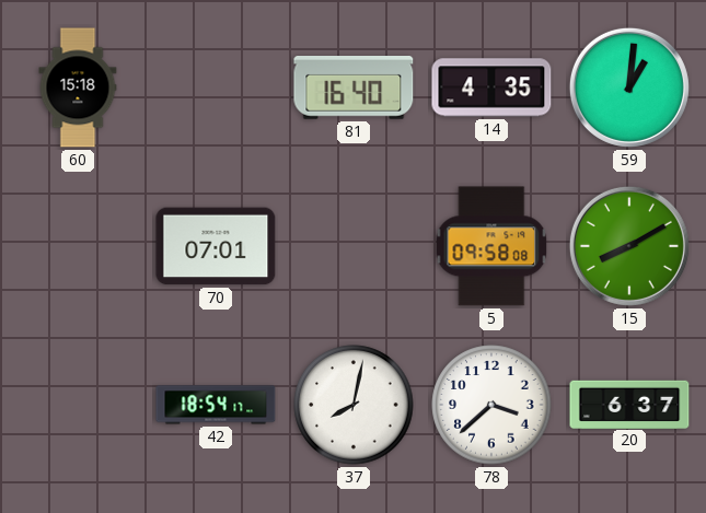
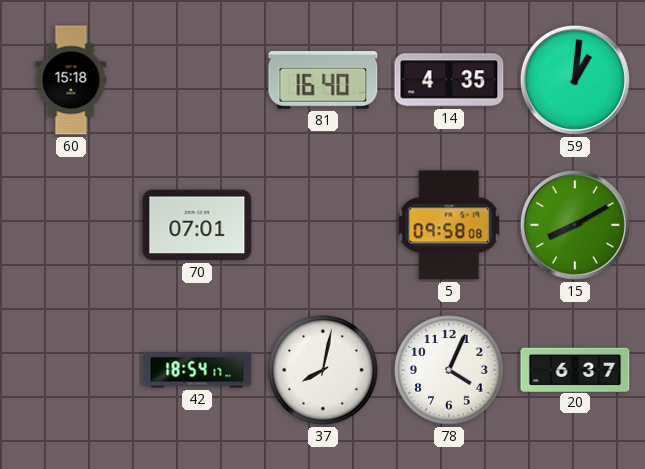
78: 3:38 -> 4:04
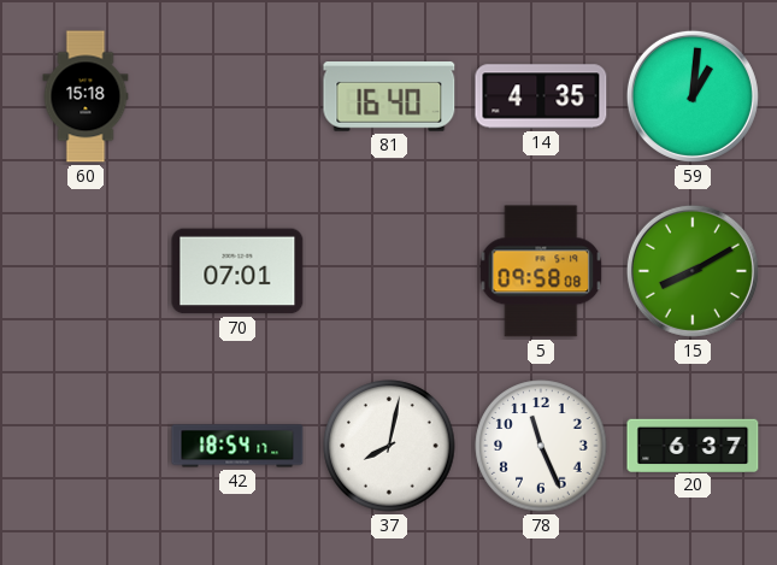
78: 4:04 -> 11:26
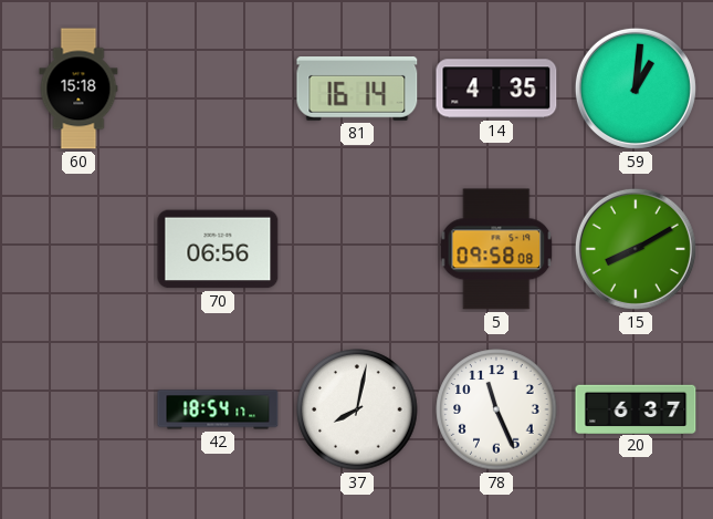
81: 16:40 -> 16:14
70: 07:01 -> 06:56
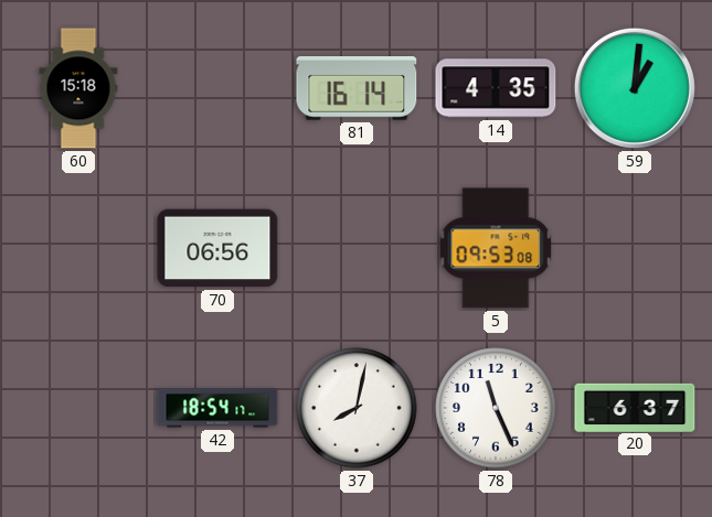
5: 09:58 -> 09:53
15: 8:10 -> none
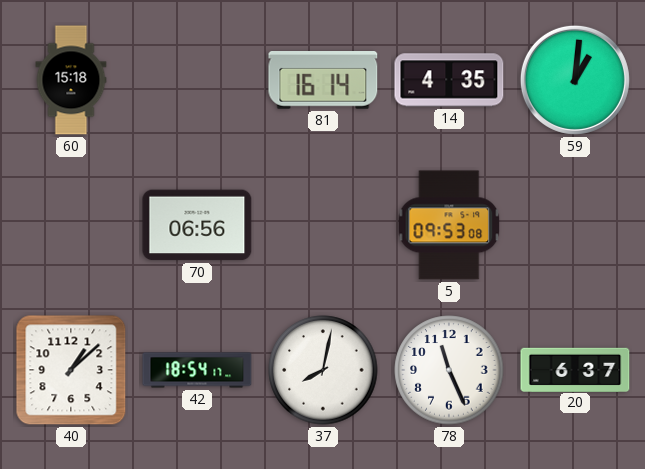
40: none -> 1:08
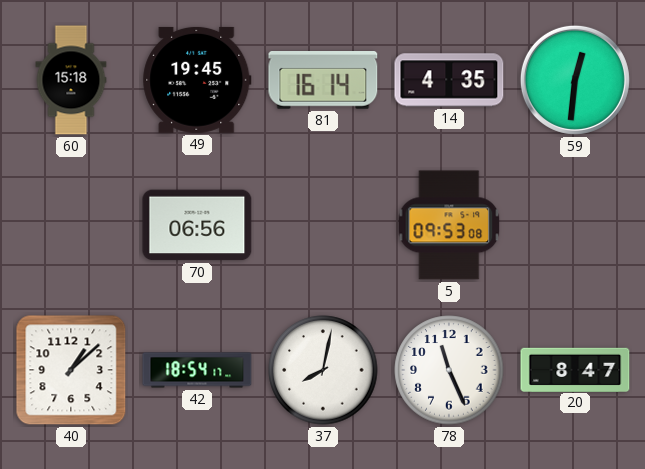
49: none -> 19:45
59: 1:01 -> 12:31
20: 6:37 -> 8:47
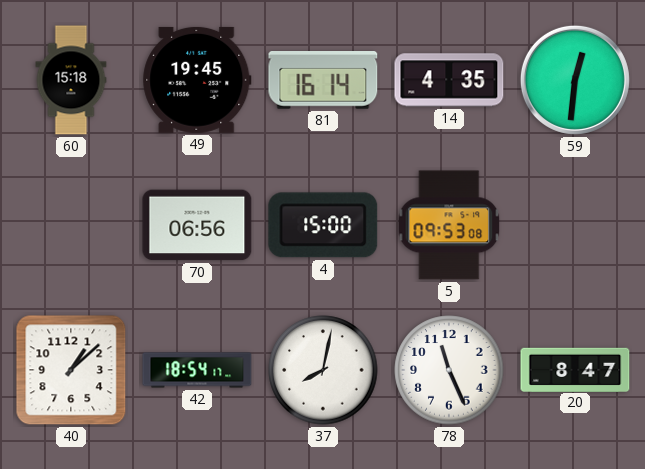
4: none -> 15:00
